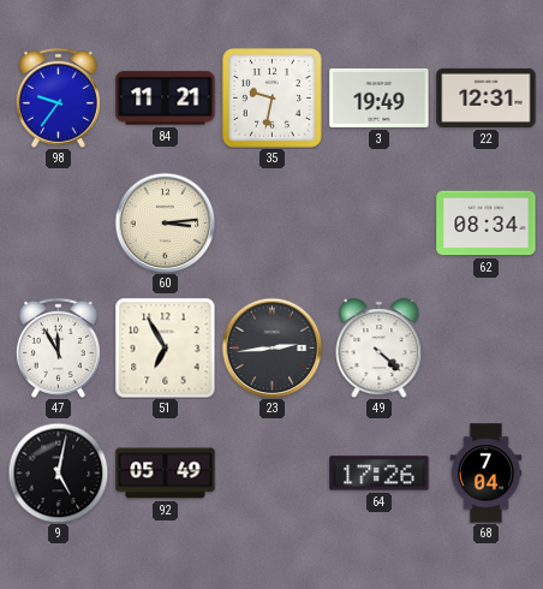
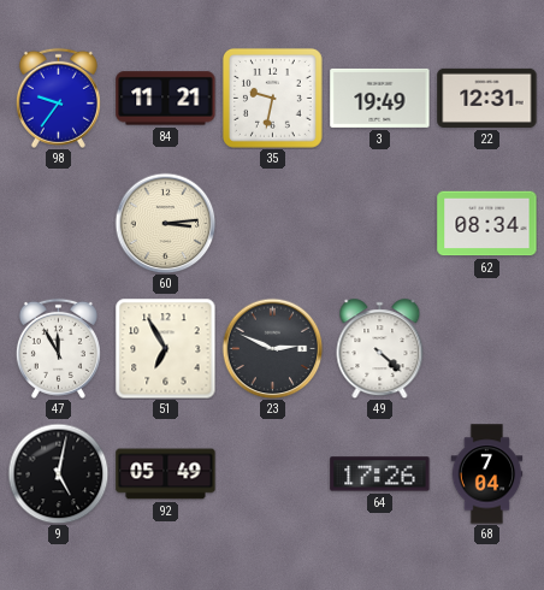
23: 2:44 -> 2:49
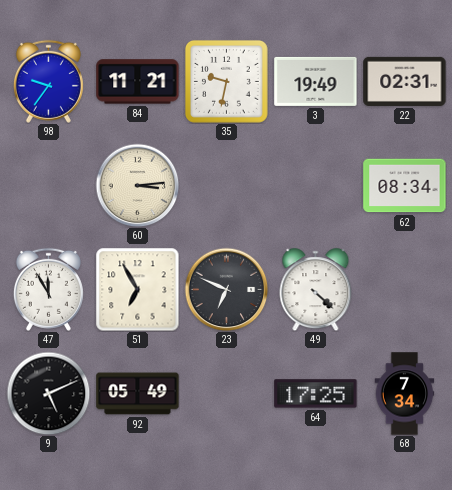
22: 12:31 -> 02:31
23: 2:49 -> 6:49
9: 5:02 -> 5:11
64: 17:26 -> 17:25
68: 7:04 -> 7:34
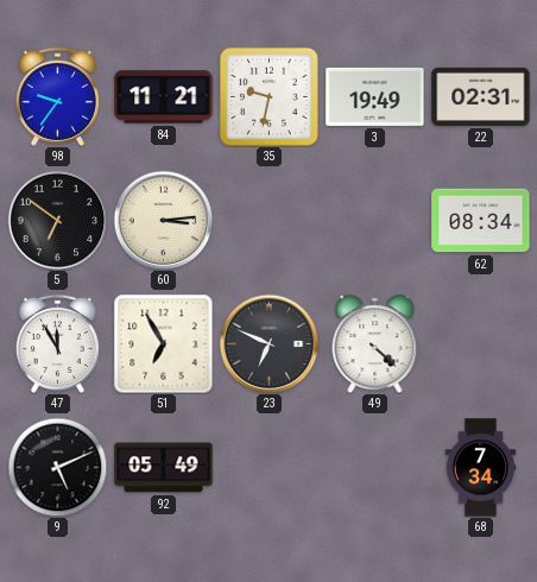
5: none -> 6:51
64: 17:25 -> none
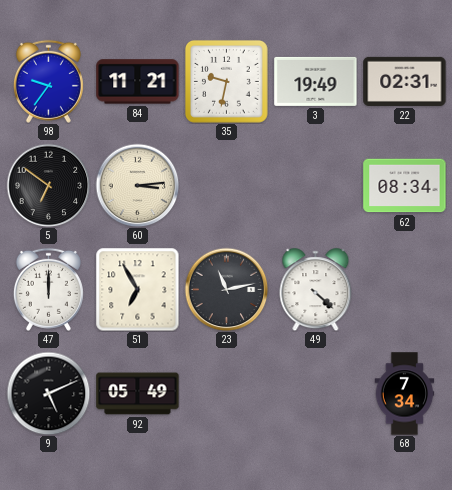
47: 11:55 -> 12:00
23: 6:49 -> 11:13
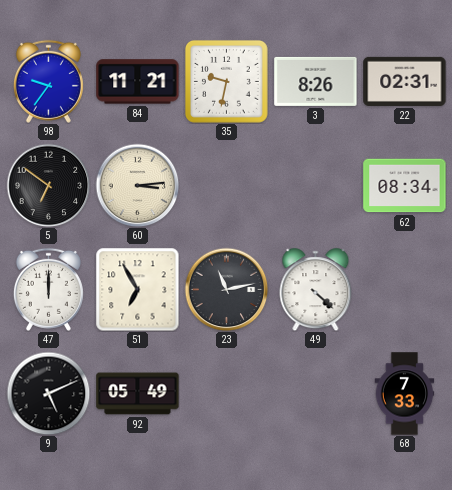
3: 19:49 -> 8:26
68: 7:34 -> 7:33
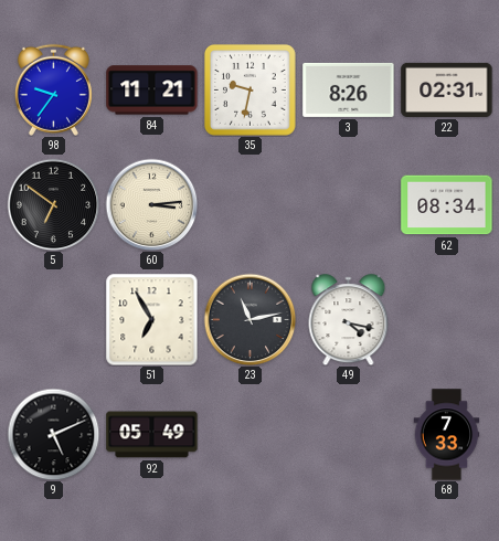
47: 12:00 -> none
49: 4:22 -> 4:17
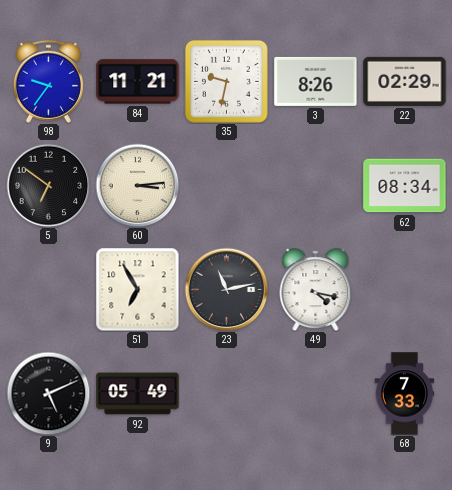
22: 02:31 -> 02:29
